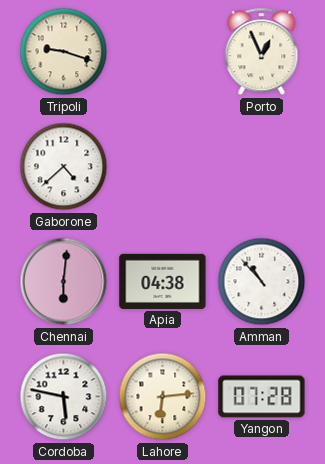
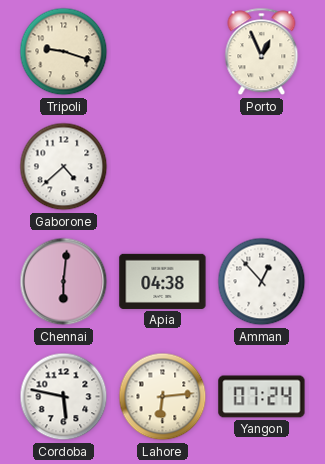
Amman: 10:53 -> 12:53
Yangon: 07:28 -> 07:24
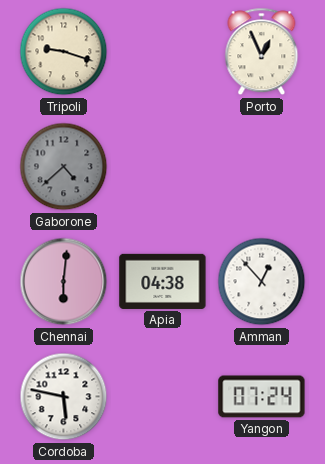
Gaborone dial: white -> grey
Lahore: 6:14 -> none
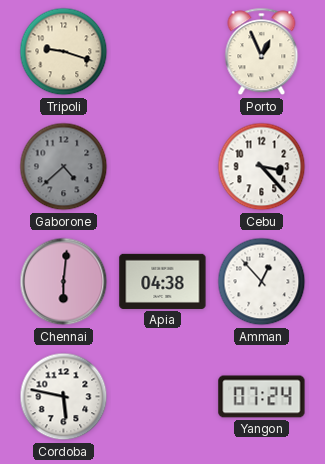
Cebu: none -> 3:23
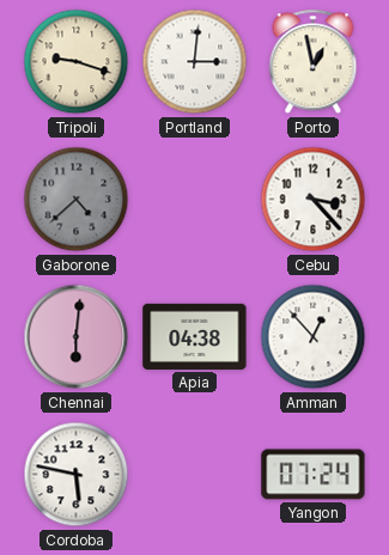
Portland: none -> 3:01
Porto: 12:56 -> 12:58
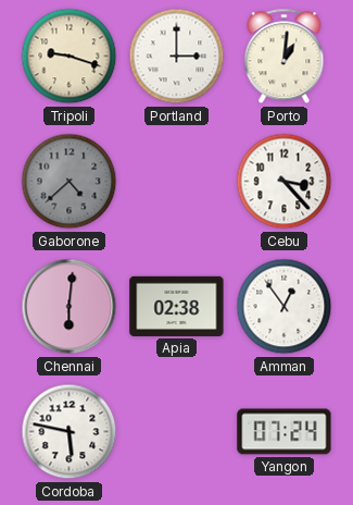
Portland: 3:01 -> 3:00
Porto: 12:58 -> 1:01
Apia: 04:38 -> 02:38
Amman: 12:53 -> 12:54
